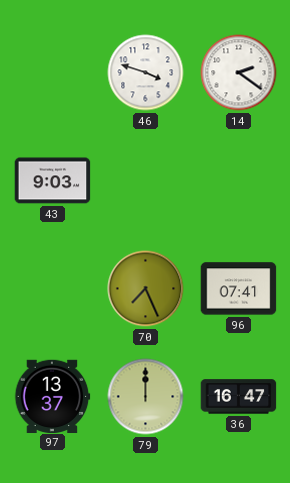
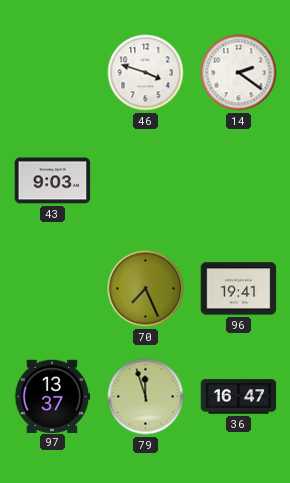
96: 07:41 -> 19:41
79: 12:00 -> 11:57
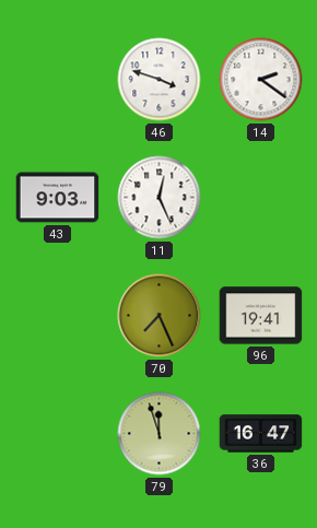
11: none -> 12:26
97: 13:37 -> none
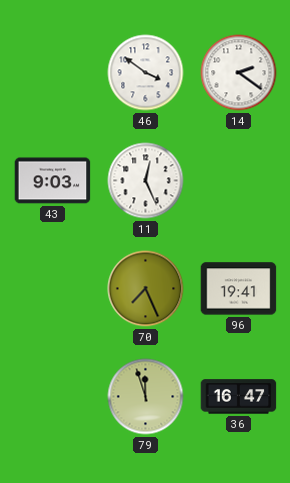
46: 3:48 -> 3:51
